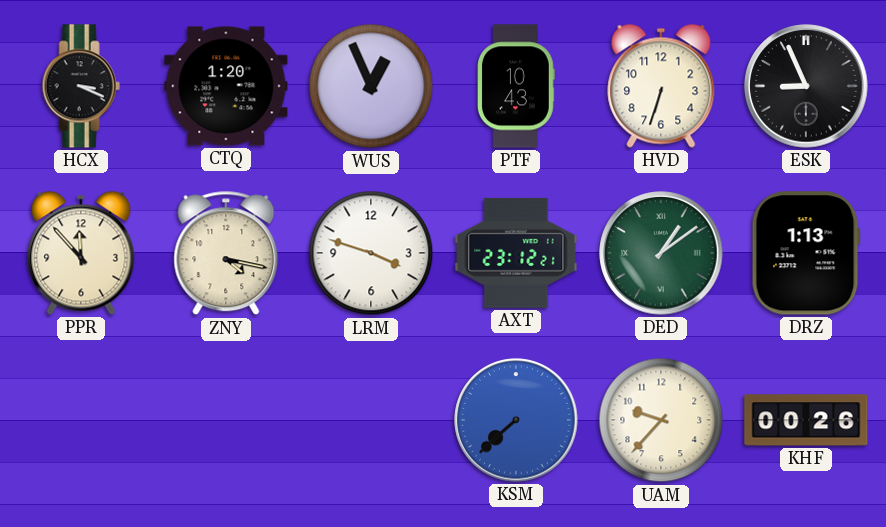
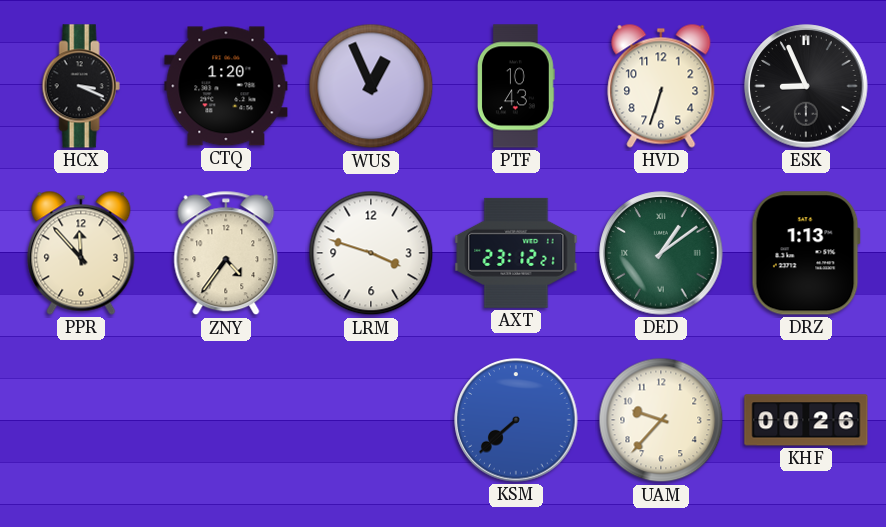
ZNY: 4:17 -> 4:36
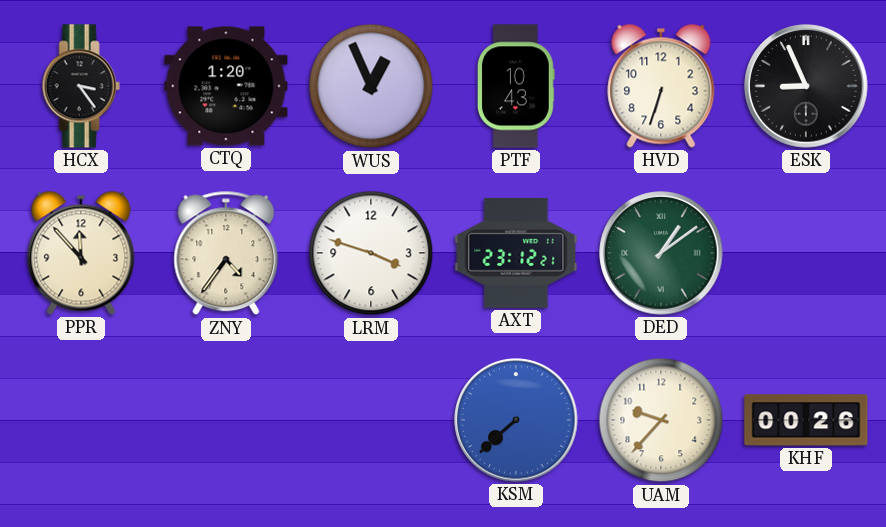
HCX: 3:19 -> 3:24
DRZ: 1:13 -> none
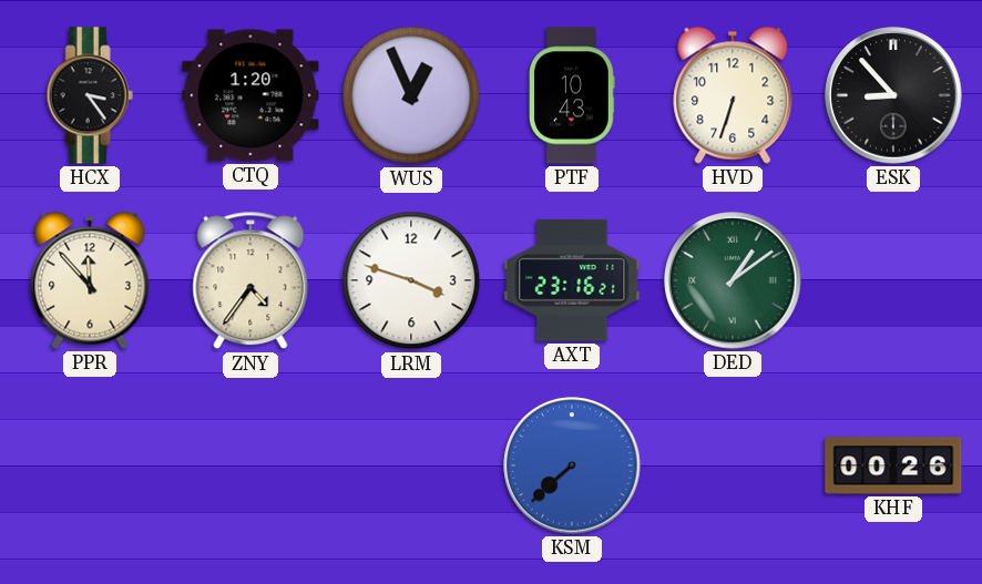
ESK: 8:56 -> 8:53
AXT: 23:12 -> 23:16
UAM: 9:37 -> none
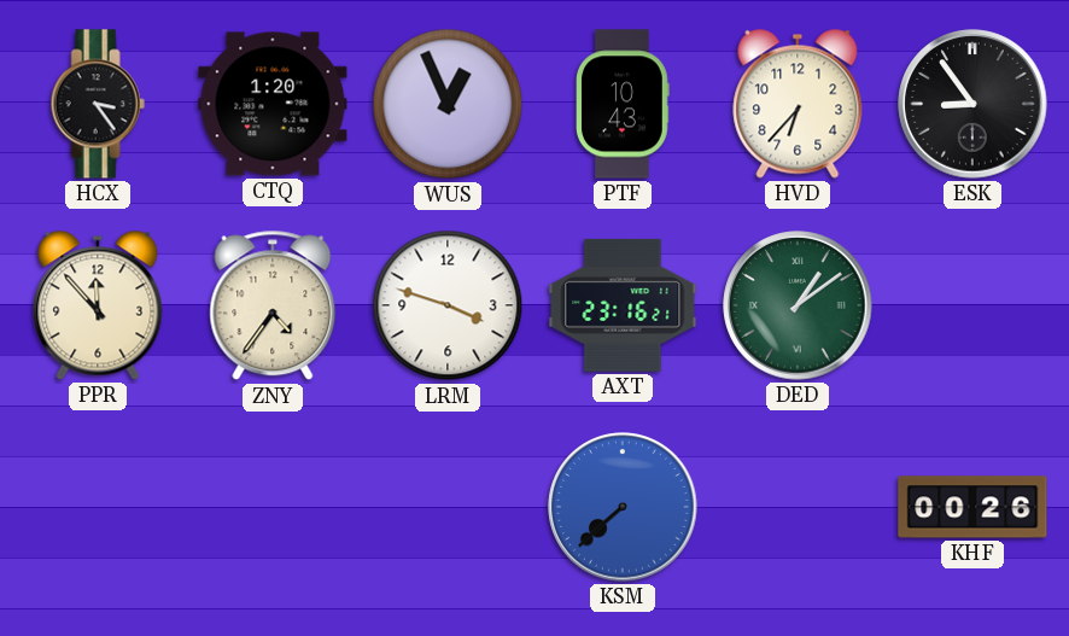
HVD: 6:33 -> 6:37
ESK: 8:53 -> 8:54
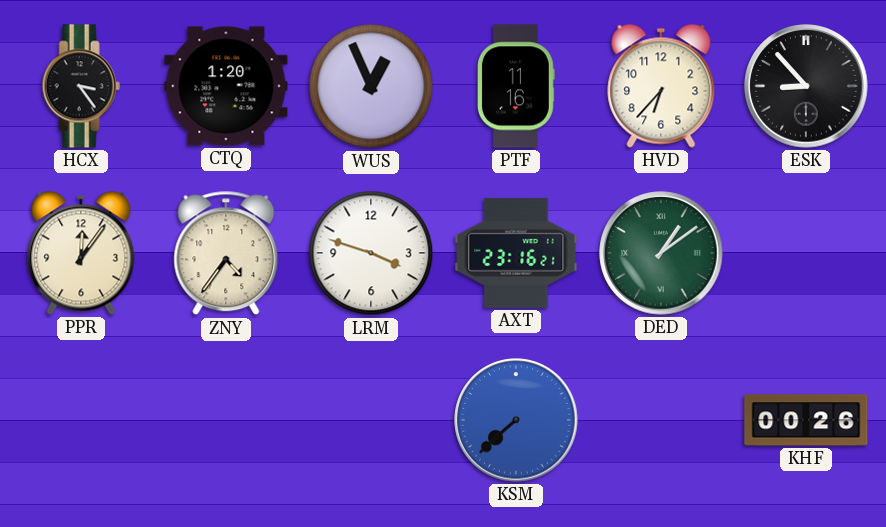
PTF: 10:43 -> 11:16
ESK: 8:54 -> 8:53
PPR: 11:53 -> 12:06
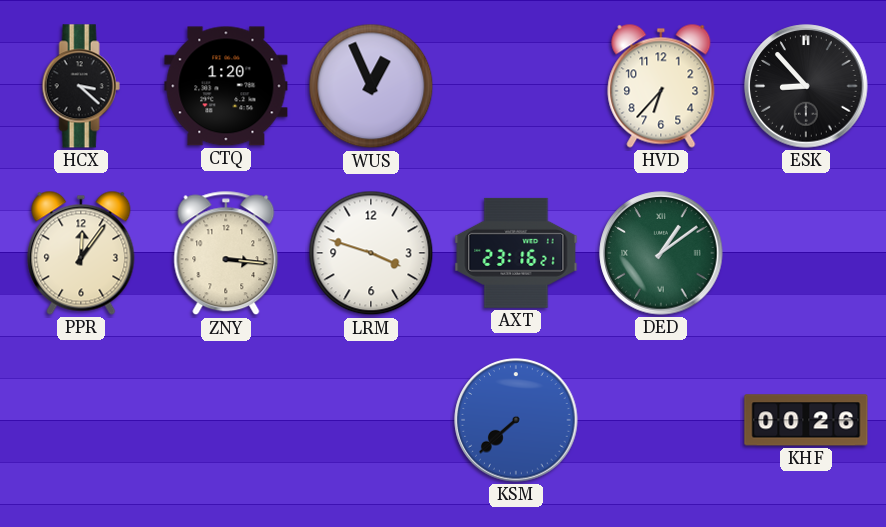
HCX: 3:24 -> 3:22
PTF: 11:16 -> none
ZNY: 4:36 -> 3:16
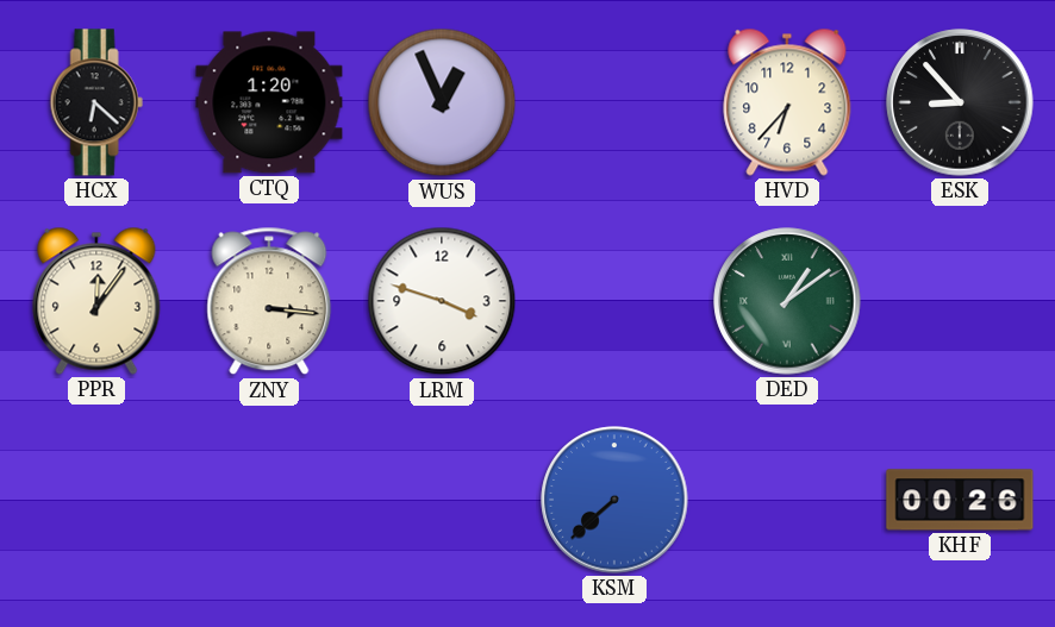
HCX: 3:22 -> 6:22
AXT: 23:16 -> none
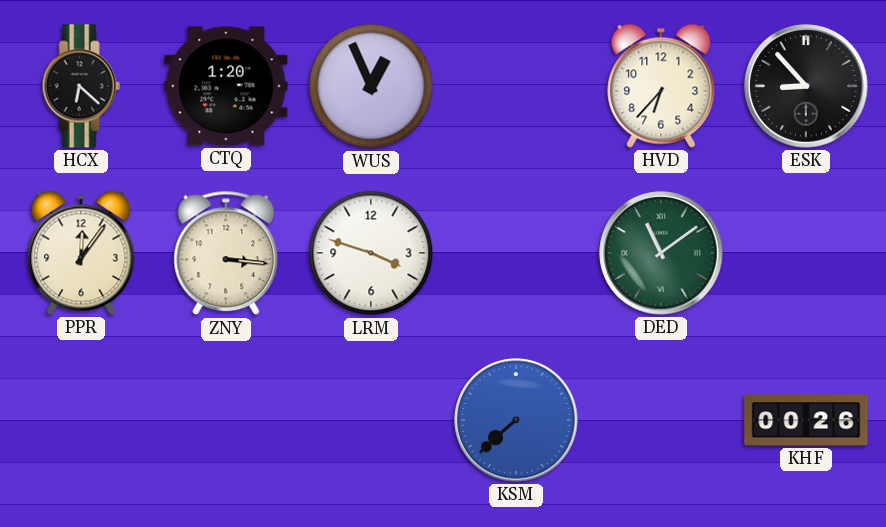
DED: 1:09 -> 11:09
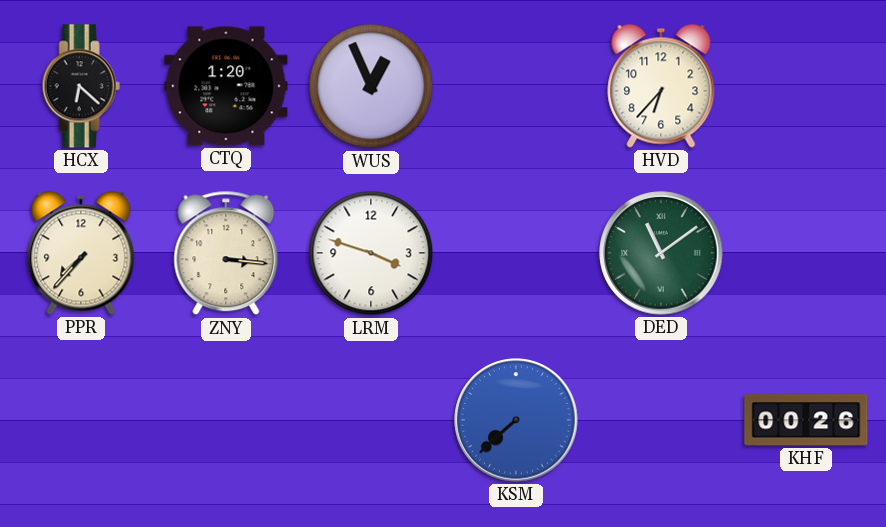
ESK: 8:53 -> none
PPR: 12:06 -> 7:37
